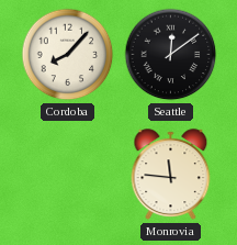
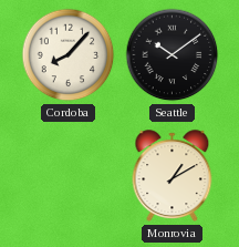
Seattle: 12:09 -> 10:09
Monrovia: 11:46 -> 1:10
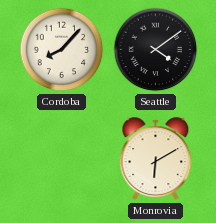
Seattle: 10:09 -> 4:09
Monrovia: 1:10 -> 6:10
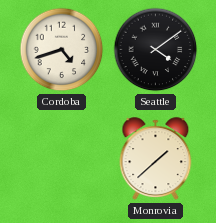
Cordoba: 8:07 -> 4:42
Monrovia: 6:10 -> 1:38
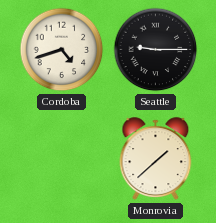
Seattle: 4:09 -> 9:15
